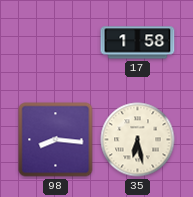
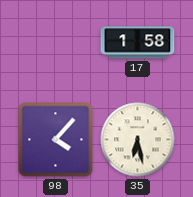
98: 8:16 -> 4:07
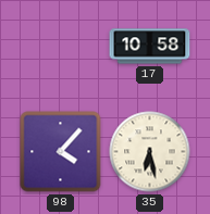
17: 1:58 -> 10:58
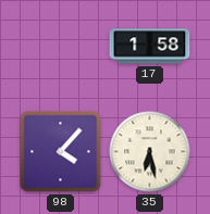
17: 10:58 -> 1:58
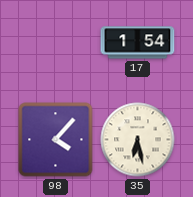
17: 1:58 -> 1:54
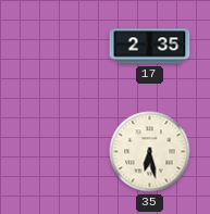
17: 1:54 -> 2:35
98: 4:07 -> none
